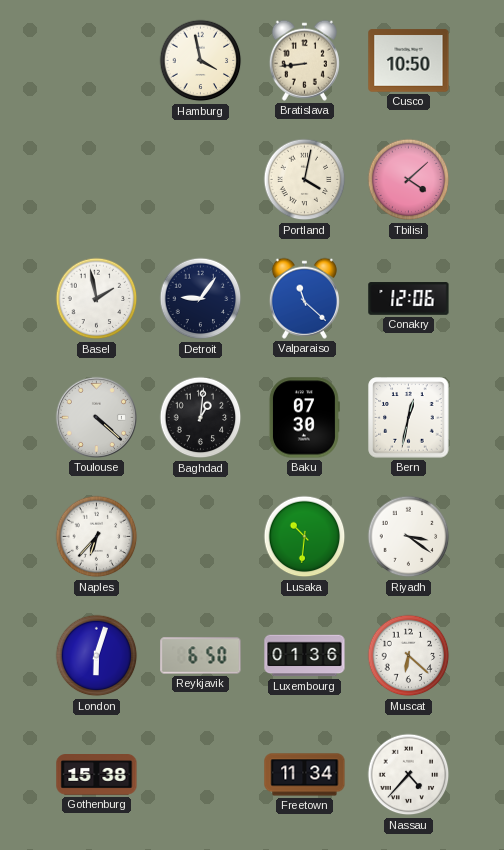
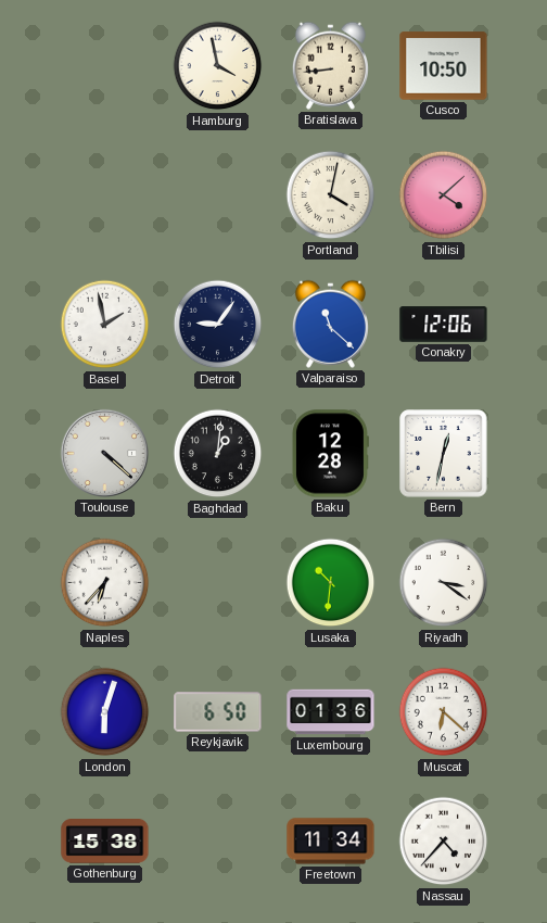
Baku: 07:30 -> 12:28
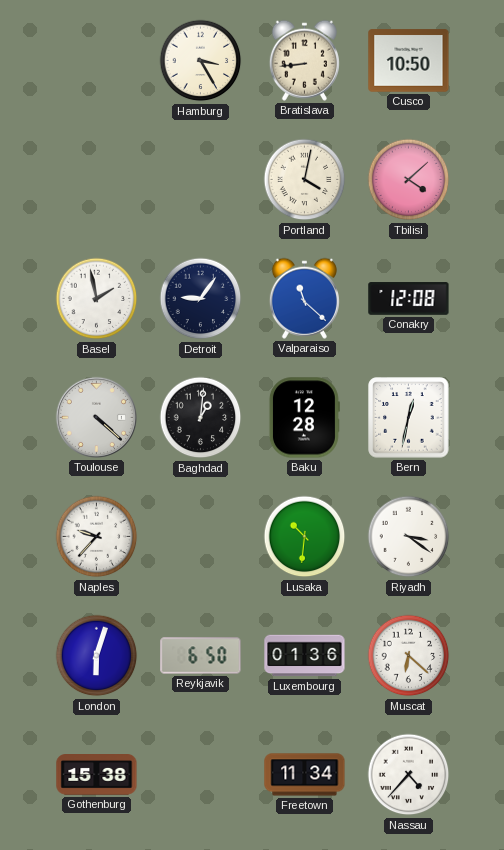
Hamburg: 3:58 -> 3:25
Conakry: 12:06 -> 12:08
Naples: 6:37 -> 9:37
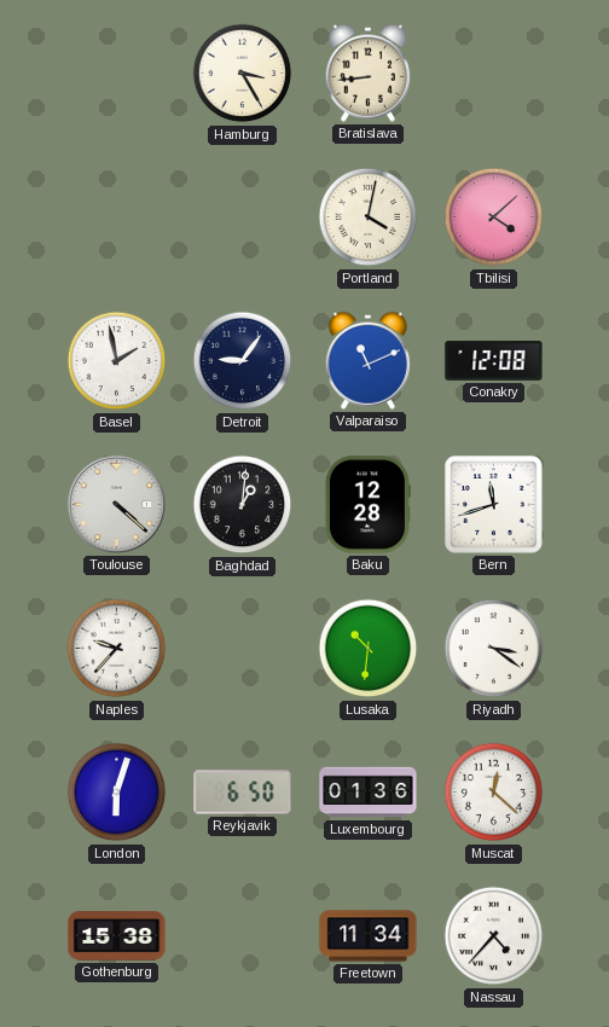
Cusco: 10:50 -> none
Valparaiso: 11:22 -> 11:11
Bern: 12:32 -> 11:42
Muscat: 6:22 -> 12:22
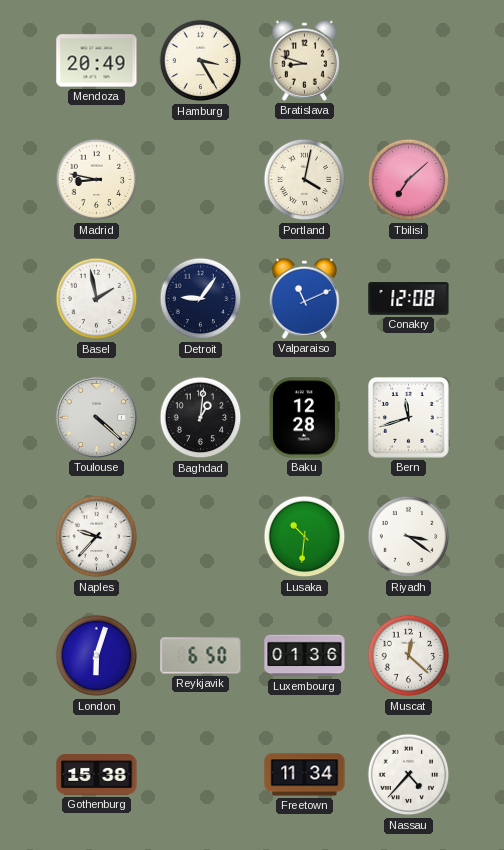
Mendoza: none -> 20:49
Bratislava: 8:44 -> 8:48
Madrid: none -> 8:47
Tbilisi: 4:08 -> 7:08
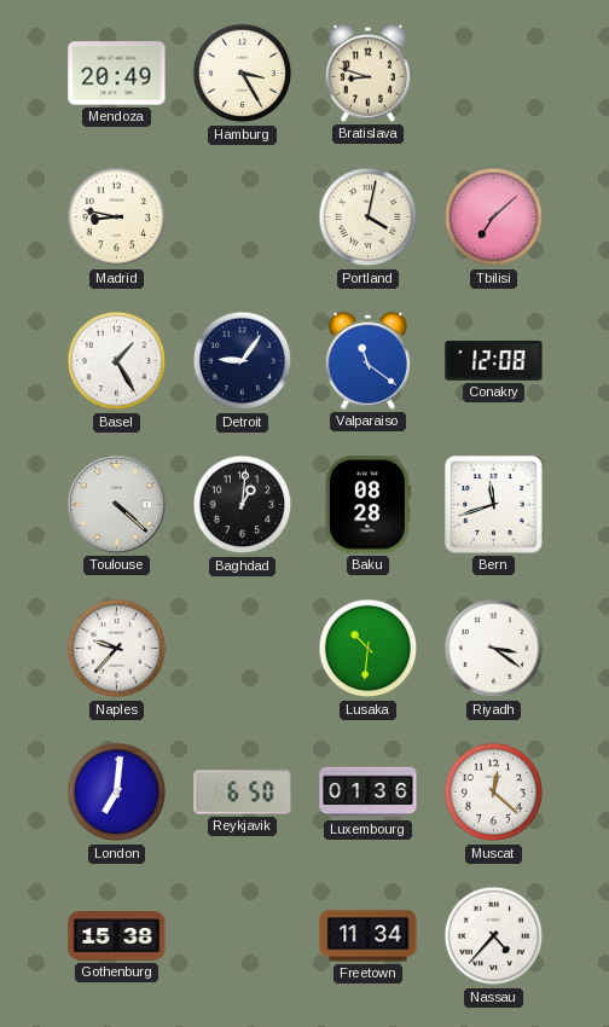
Basel: 1:58 -> 1:25
Valparaiso: 11:11 -> 11:21
Baku: 12:28 -> 08:28
London: 6:03 -> 7:01
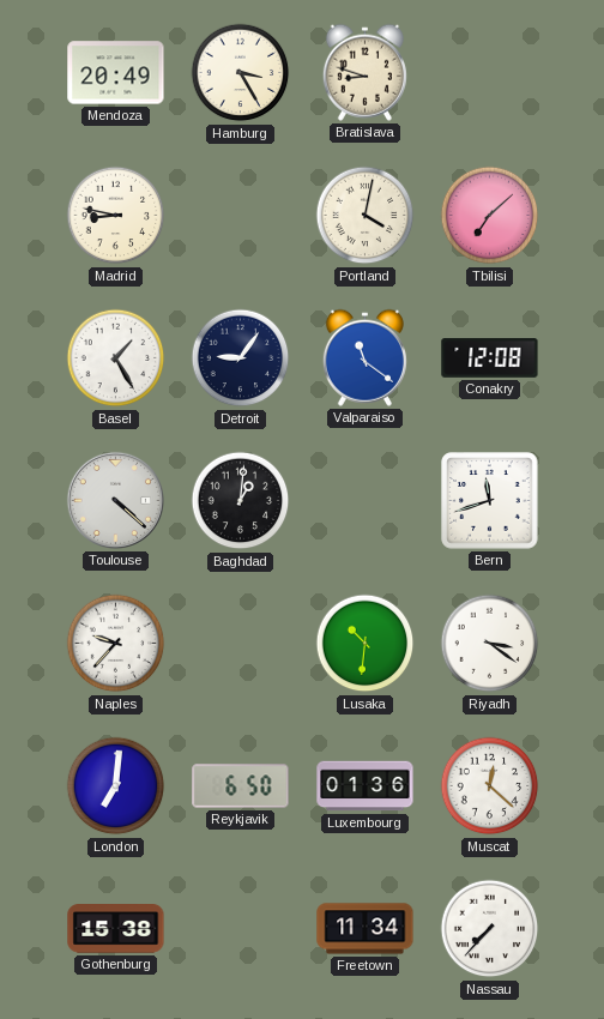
Baku: 08:28 -> none
Nassau: 4:37 -> 7:37
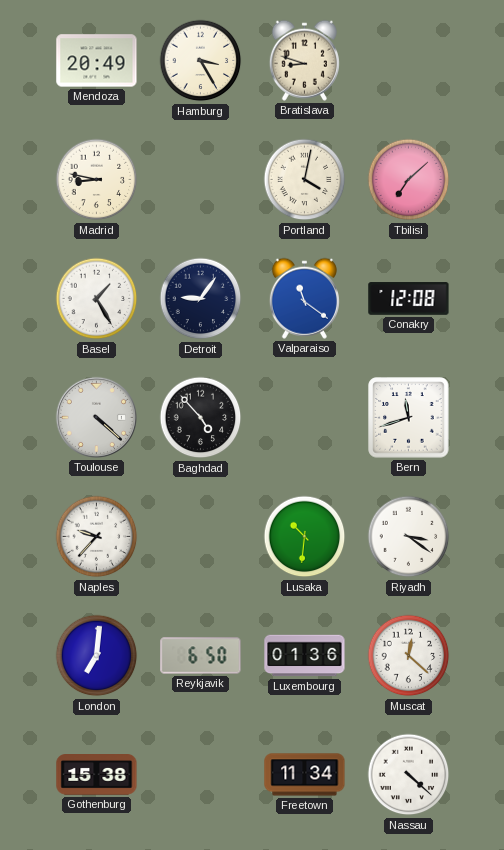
Baghdad: 1:01 -> 4:53
Nassau: 7:37 -> 4:22
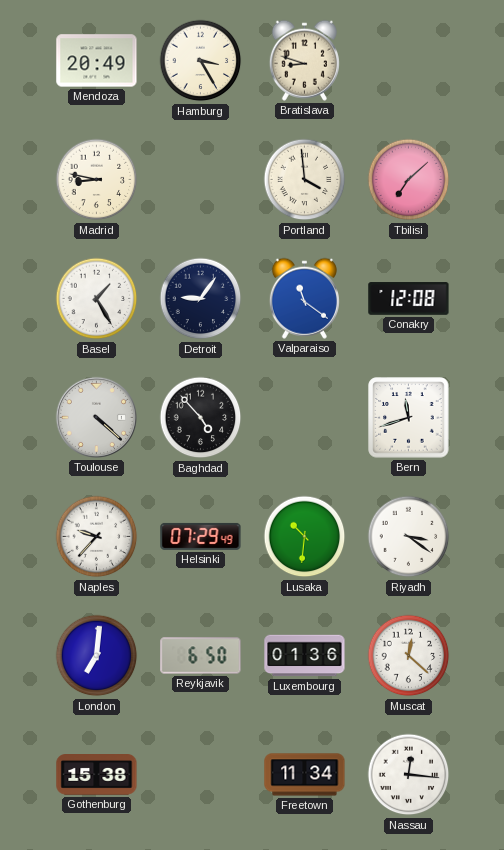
Portland: 4:02 -> 3:59
Helsinki: none -> 07:29
Nassau: 4:22 -> 12:16
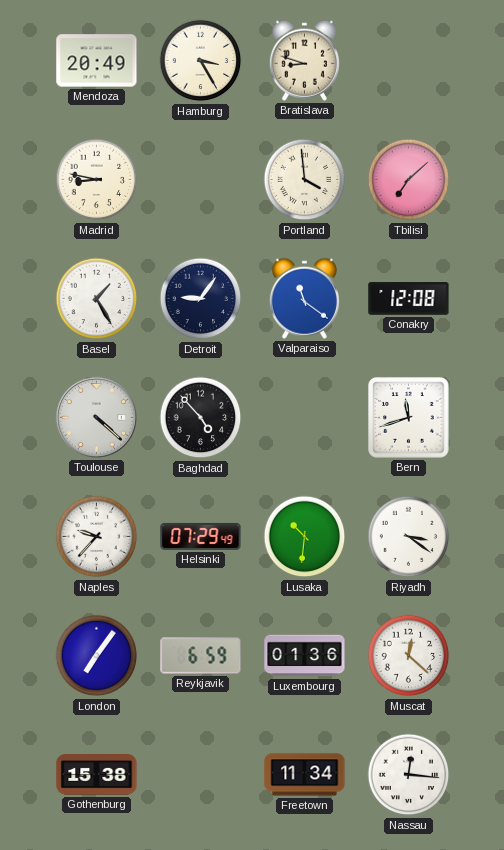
London: 7:01 -> 7:06
Reykjavik: 6:50 -> 6:59
